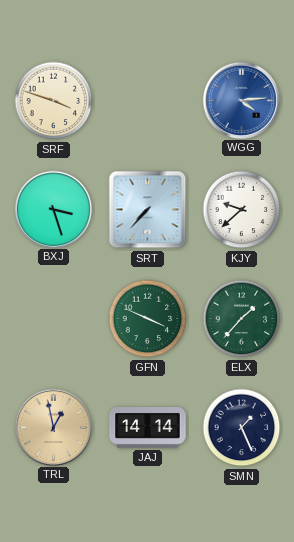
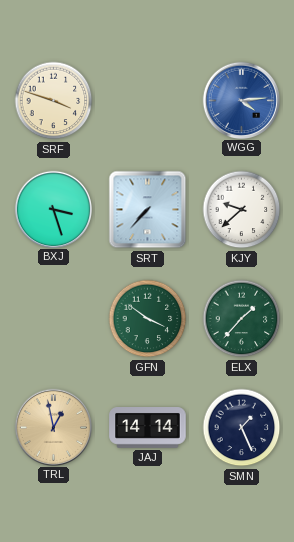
GFN: 3:49 -> 3:51
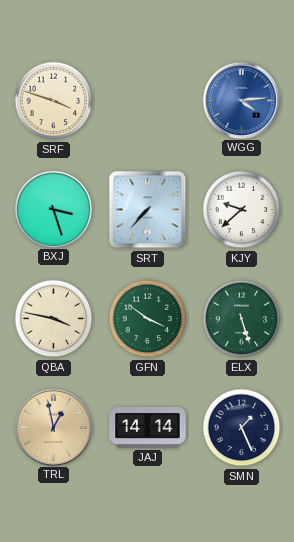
QBA: none -> 3:47
ELX: 1:37 -> 5:27
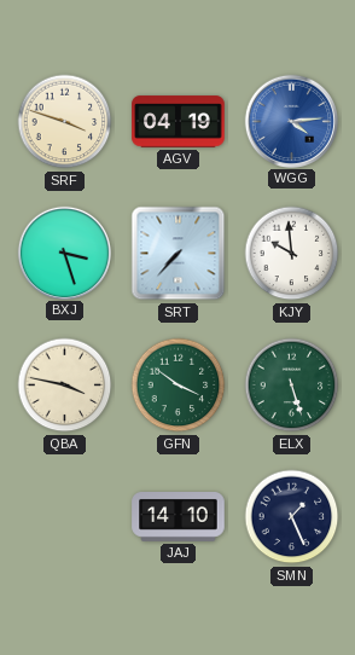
AGV: none -> 04:19
KJY: 9:38 -> 9:59
TRL: 12:58 -> none
JAJ: 14:14 -> 14:10
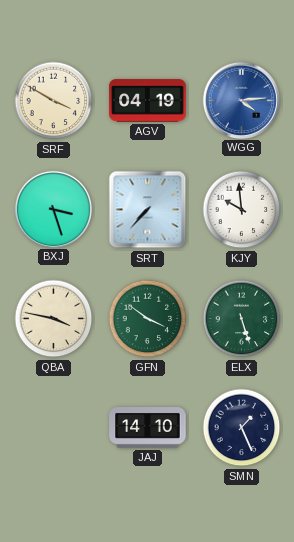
SRF: 3:48 -> 3:50
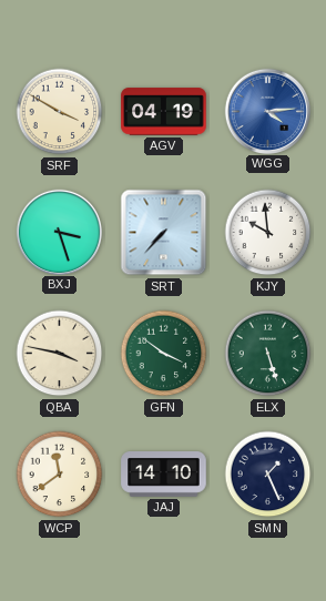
WCP: none -> 11:39
